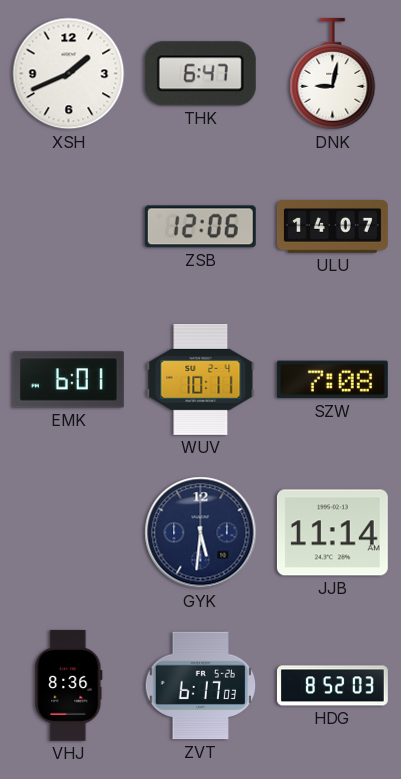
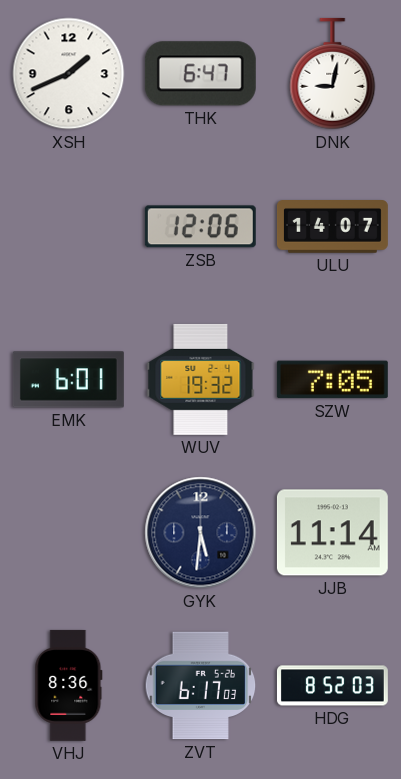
WUV: 10:11 -> 19:32
SZW: 7:08 -> 7:05
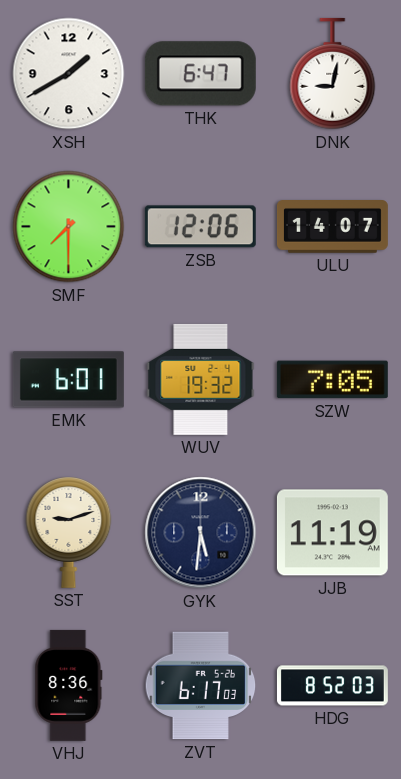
XSH: 1:41 -> 1:40
SMF: none -> 7:30
SST: none -> 9:12
JJB: 11:14 -> 11:19
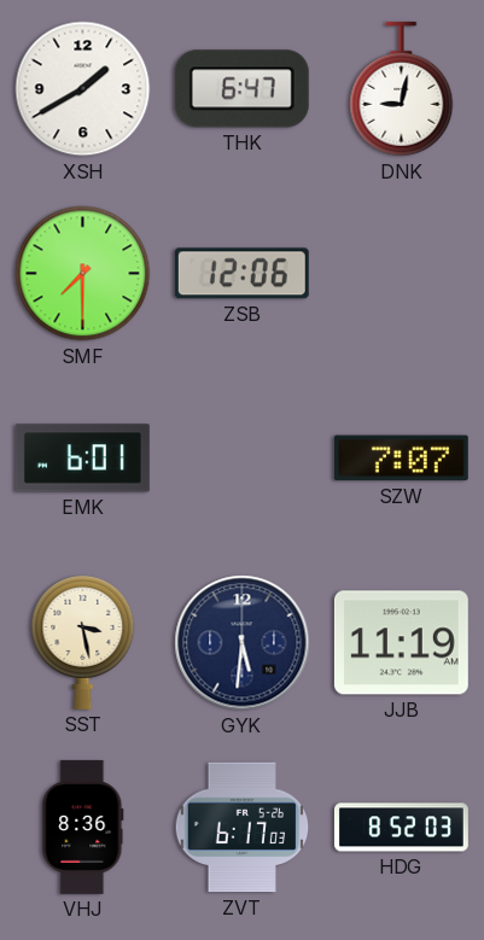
ULU: 14:07 -> none
WUV: 19:32 -> none
SZW: 7:05 -> 7:07
SST: 9:12 -> 3:28
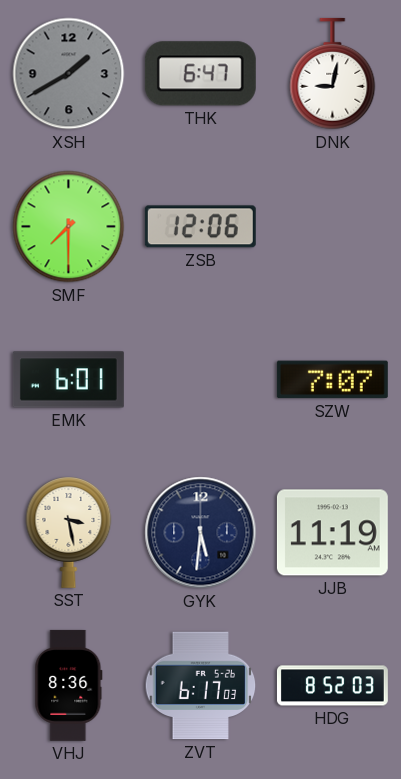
XSH dial: white -> grey
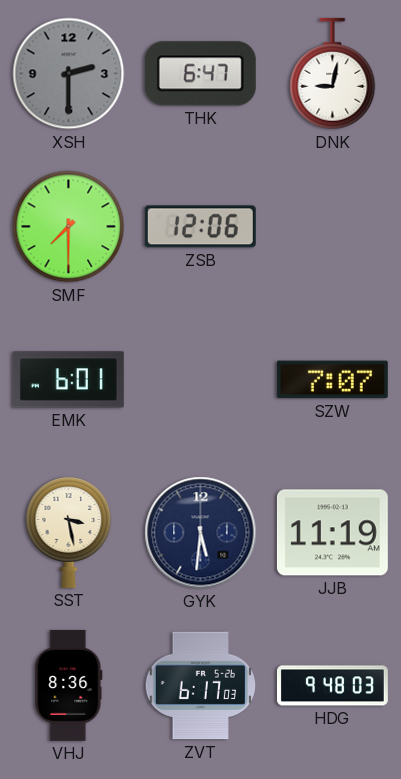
XSH: 1:40 -> 2:30
HDG: 8:52 -> 9:48
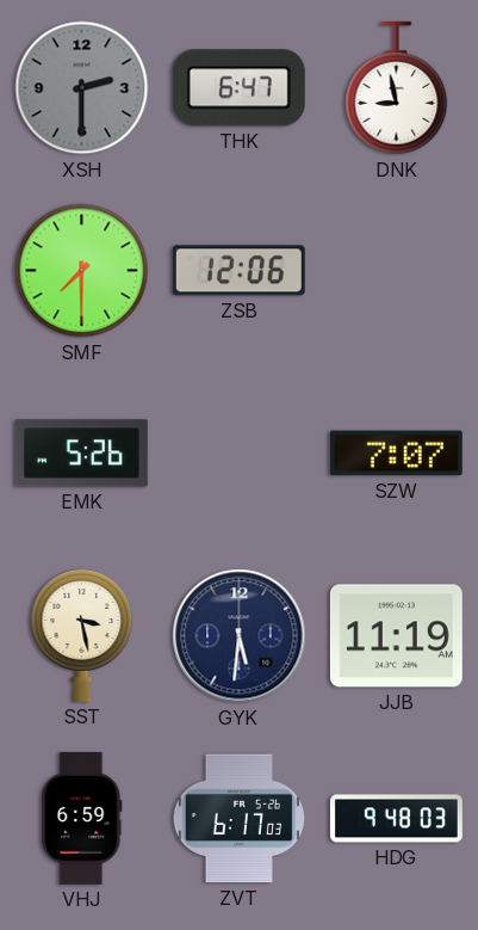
DNK: 9:02 -> 8:58
EMK: 6:01 -> 5:26
VHJ: 8:36 -> 6:59
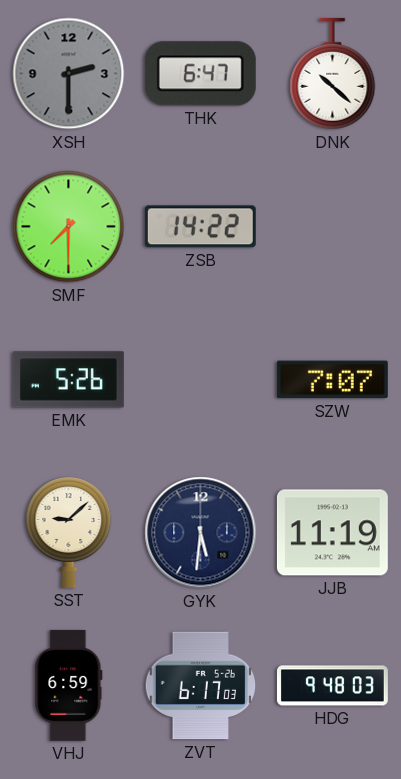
DNK: 8:58 -> 10:22
ZSB: 12:06 -> 14:22
SST: 3:28 -> 9:08
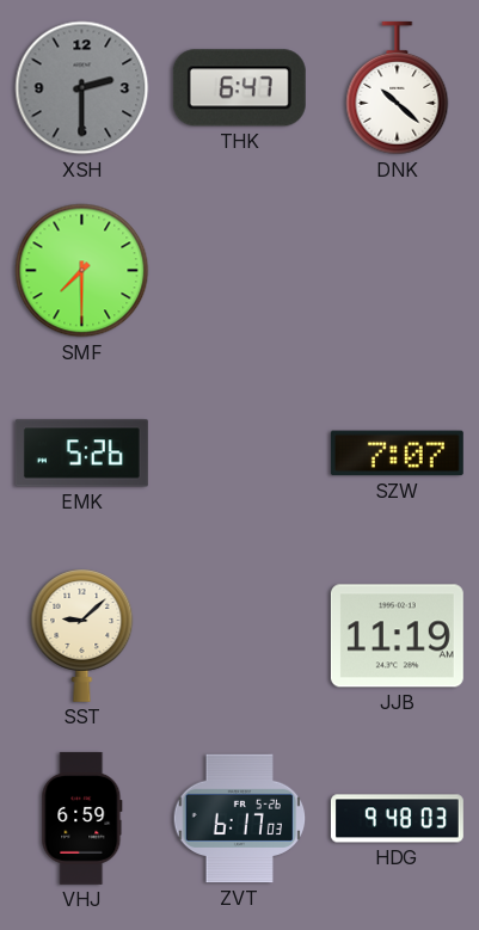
ZSB: 14:22 -> none
GYK: 5:31 -> none
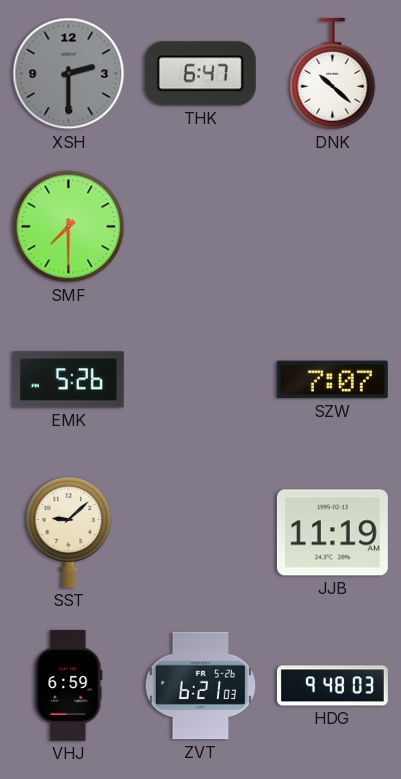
ZVT: 6:17 -> 6:21
